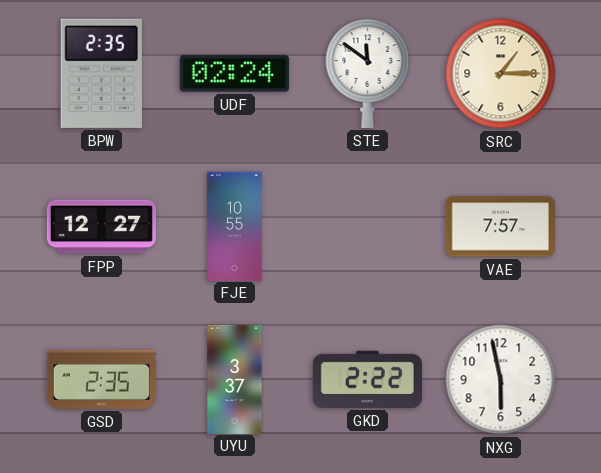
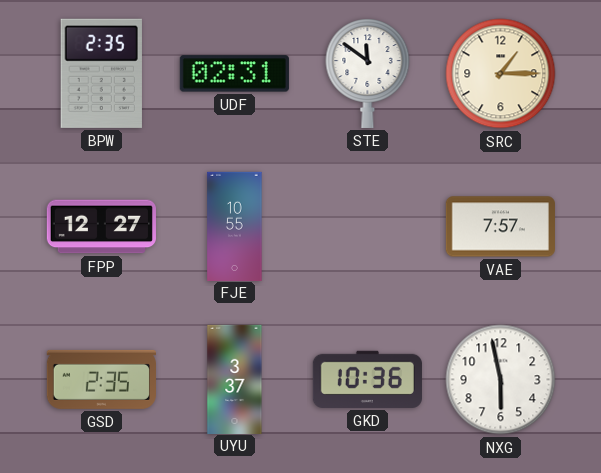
UDF: 02:24 -> 02:31
GKD: 2:22 -> 10:36
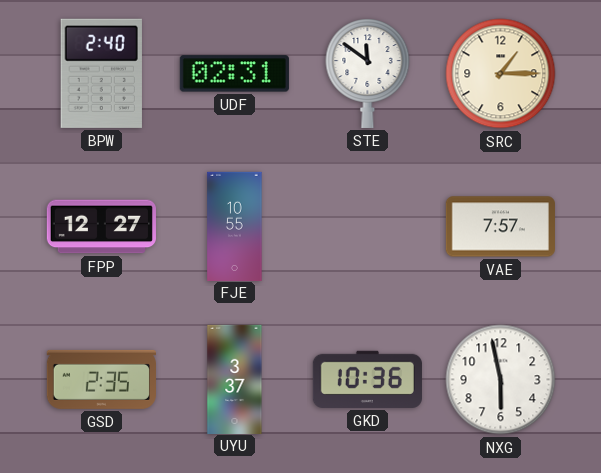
BPW: 2:35 -> 2:40
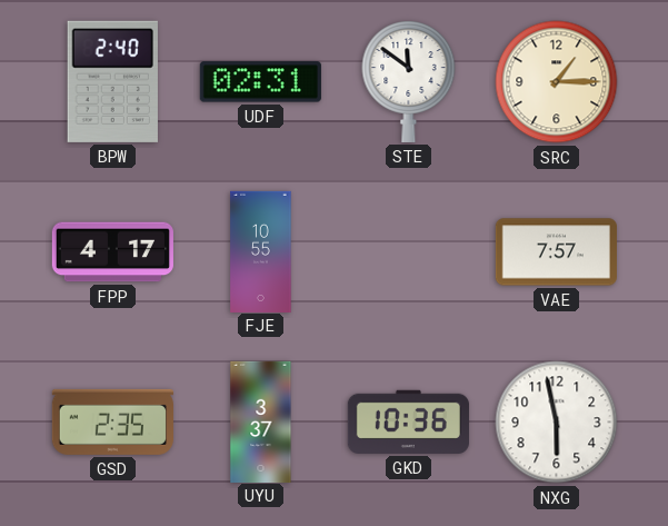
FPP: 12:27 -> 4:17
